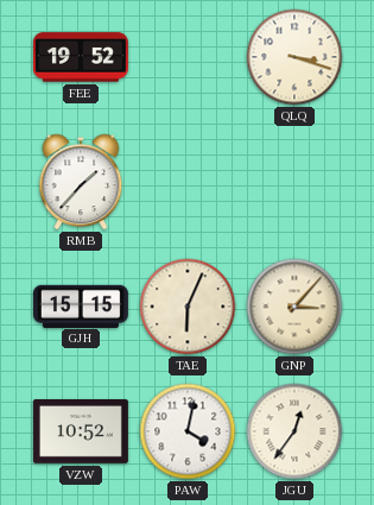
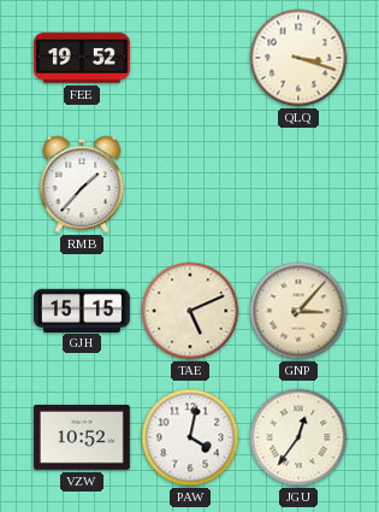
TAE: 6:04 -> 5:11
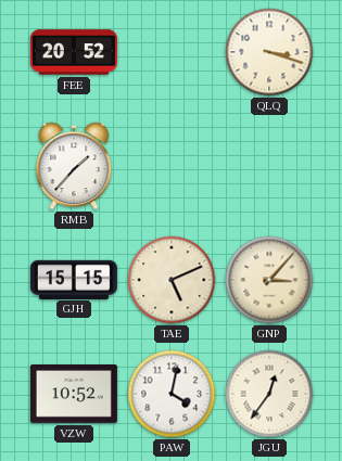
FEE: 19:52 -> 20:52
